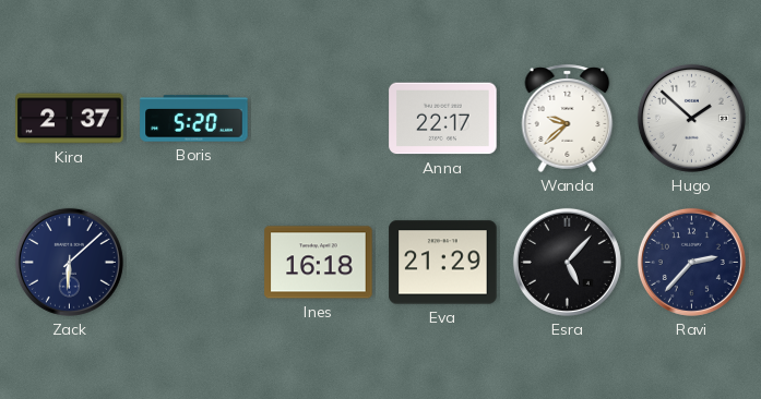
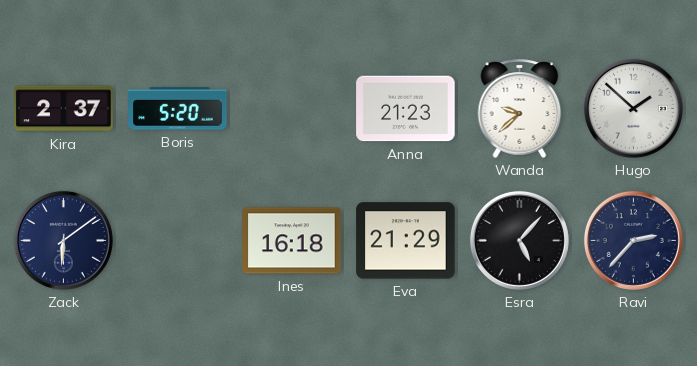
Anna: 22:17 -> 21:23
Zack: 6:08 -> 6:09
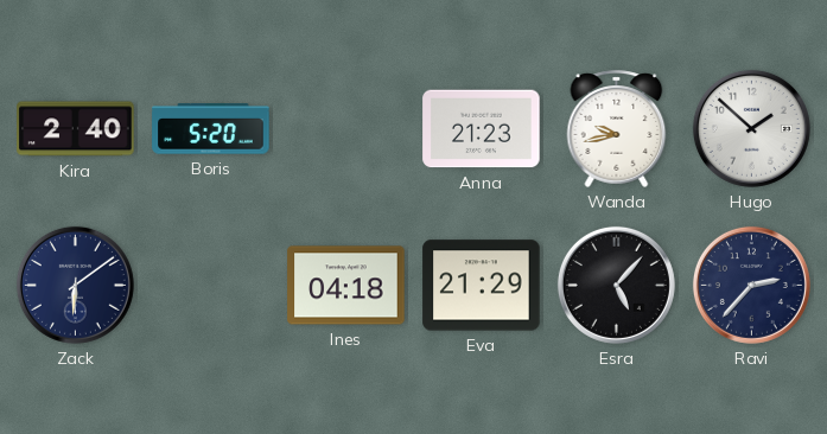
Kira: 2:37 -> 2:40
Wanda: 9:38 -> 9:43
Ines: 16:18 -> 04:18
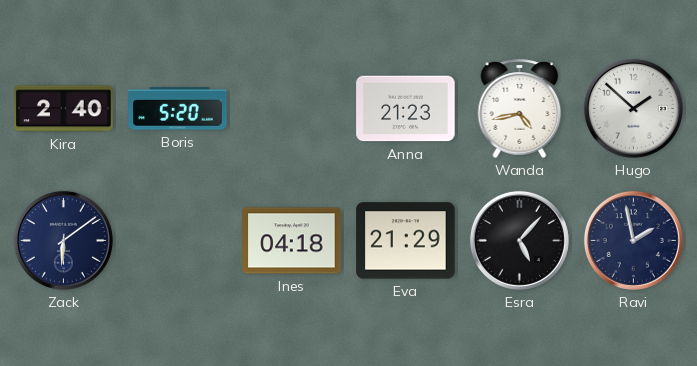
Wanda: 9:43 -> 4:43
Ravi: 2:37 -> 1:58
